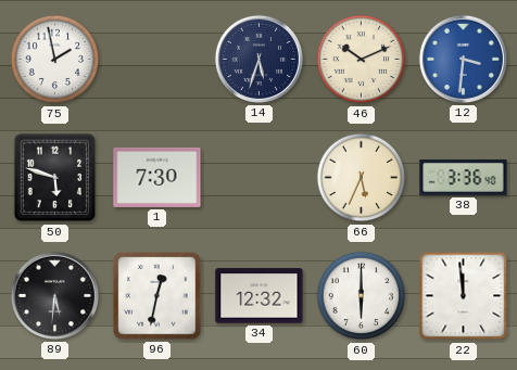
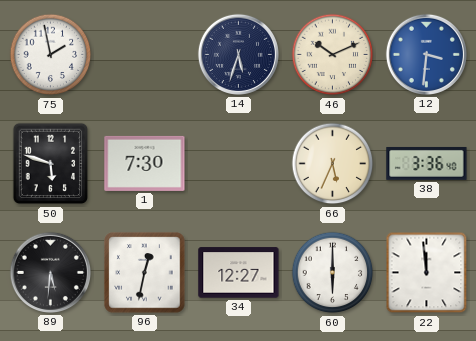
34: 12:32 -> 12:27
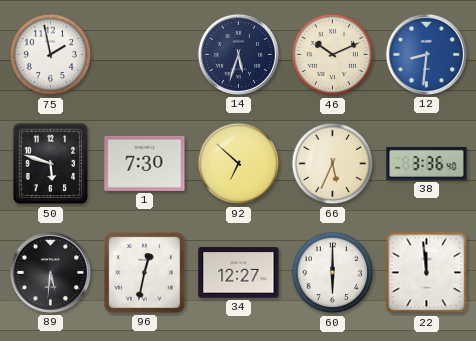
12: 3:31 -> 8:31
92: none -> 6:52
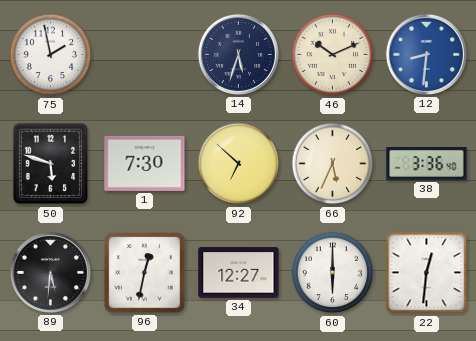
22: 11:59 -> 12:31
